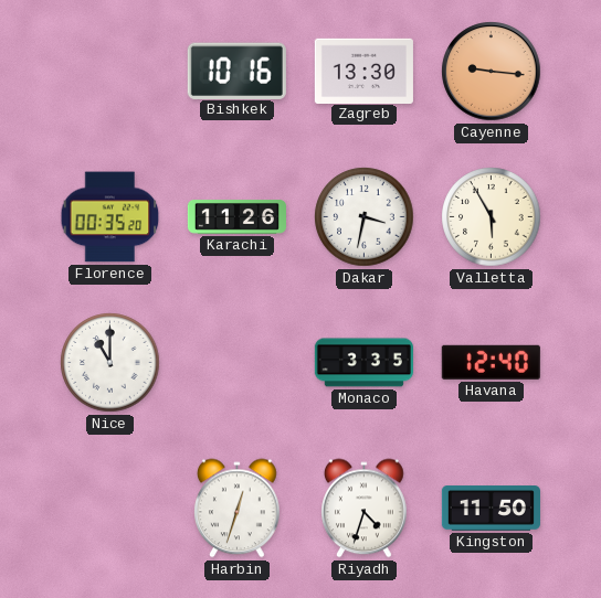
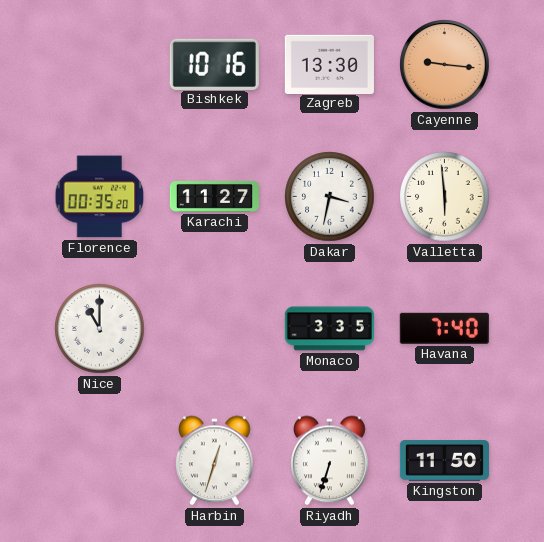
Karachi: 11:26 -> 11:27
Valletta: 5:55 -> 5:59
Havana: 12:40 -> 7:40
Riyadh: 4:33 -> 6:33
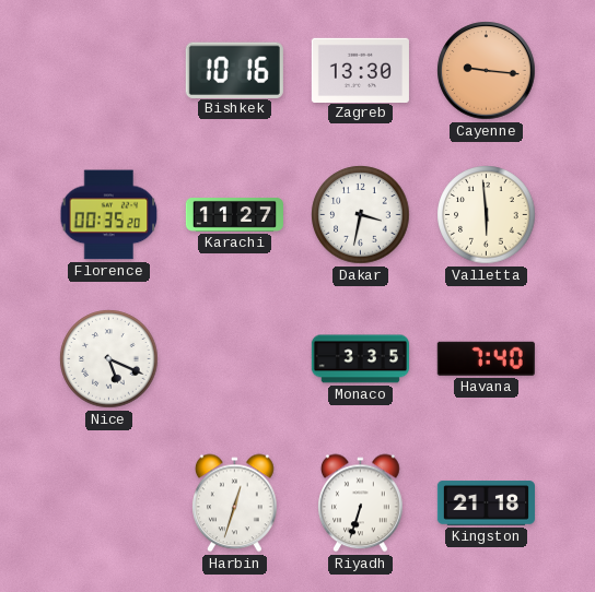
Nice: 11:00 -> 5:19
Kingston: 11:50 -> 21:18
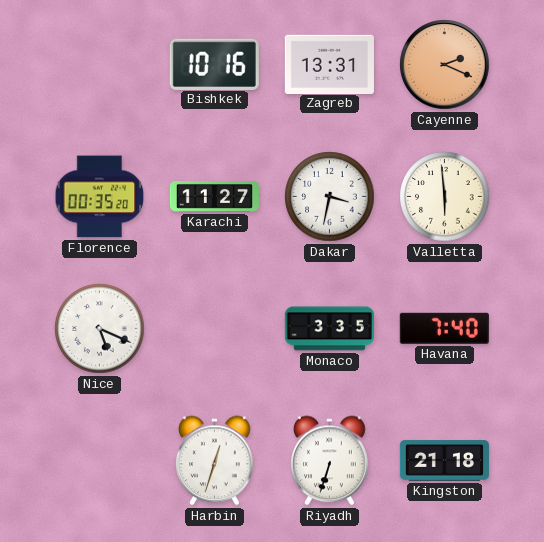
Zagreb: 13:30 -> 13:31
Cayenne: 9:16 -> 2:19
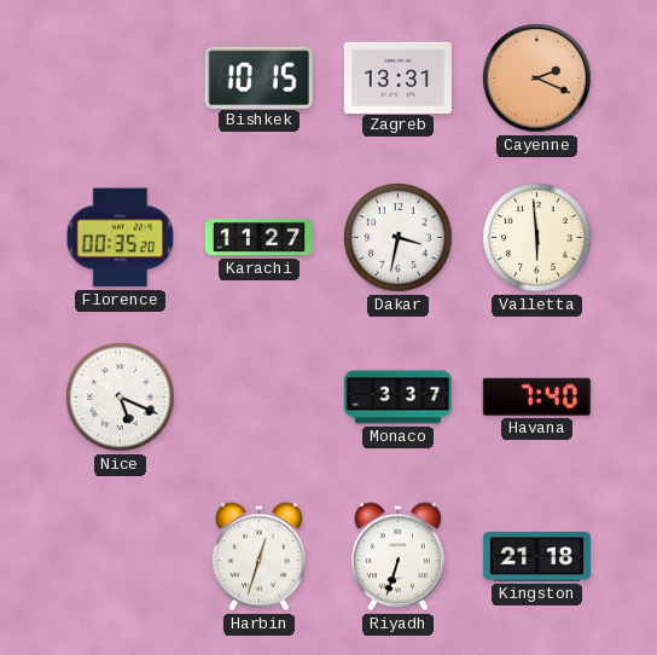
Bishkek: 10:16 -> 10:15
Monaco: 3:35 -> 3:37
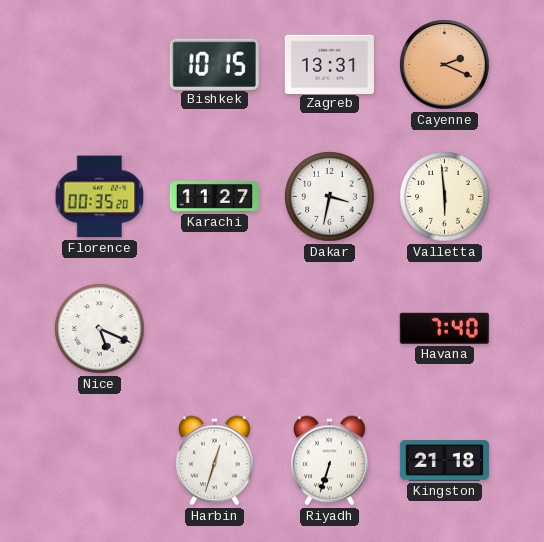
Monaco: 3:37 -> none
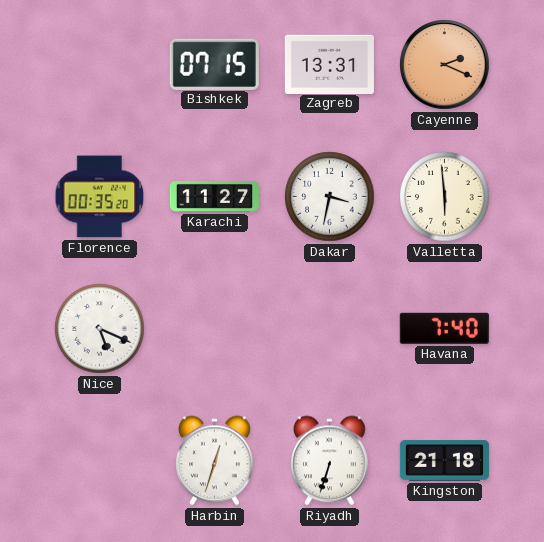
Bishkek: 10:15 -> 07:15
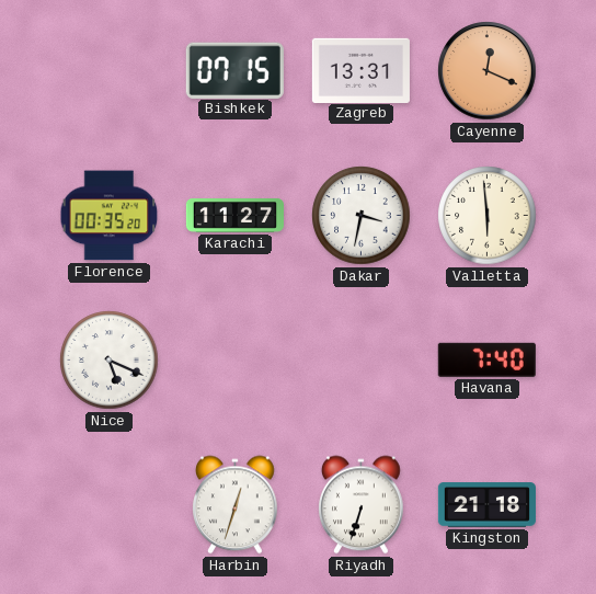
Cayenne: 2:19 -> 12:19
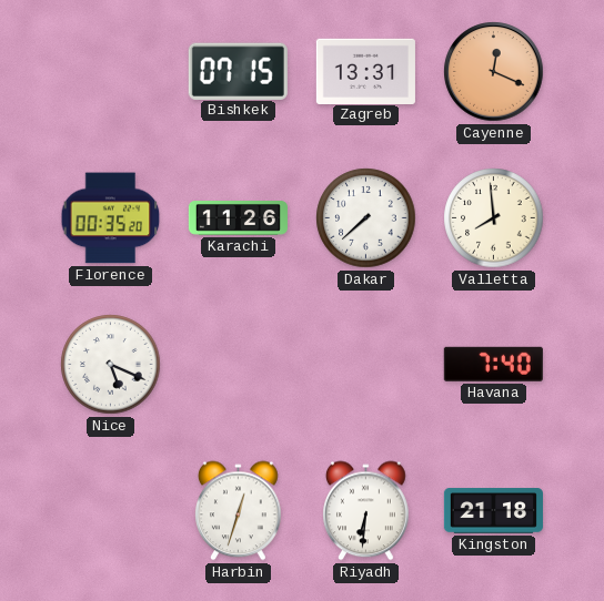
Karachi: 11:27 -> 11:26
Dakar: 3:32 -> 7:38
Valletta: 5:59 -> 7:59
Riyadh: 6:33 -> 6:31
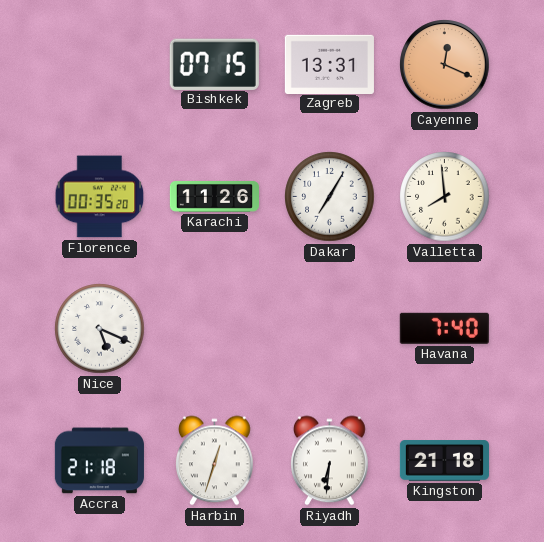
Dakar: 7:38 -> 7:05
Accra: none -> 21:18
